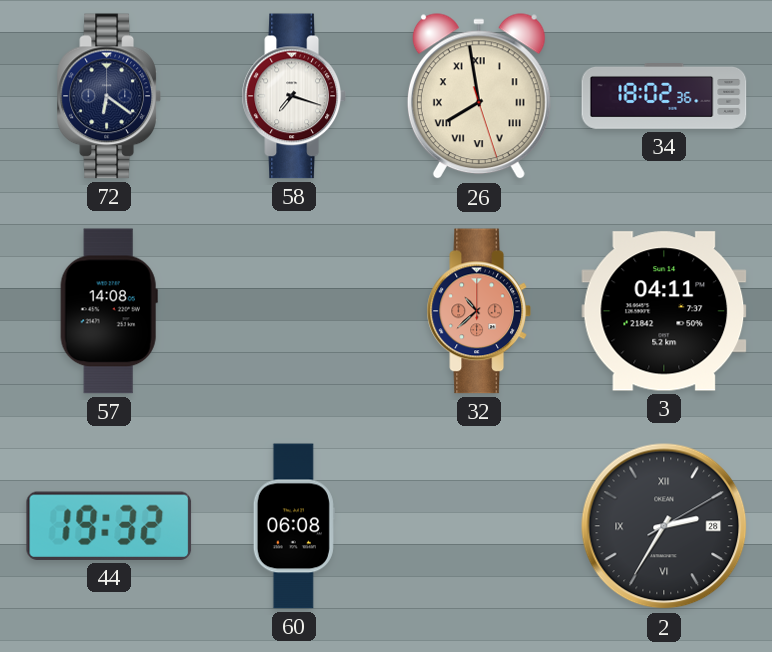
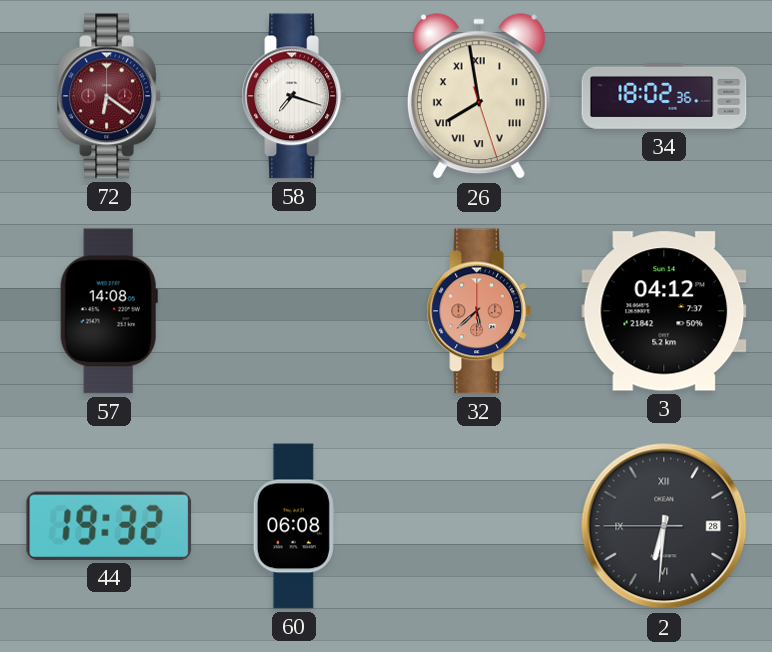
72 dial: navy -> burgundy
32: 10:38 -> 5:38
3: 04:11 -> 04:12
2: 2:35 -> 6:30
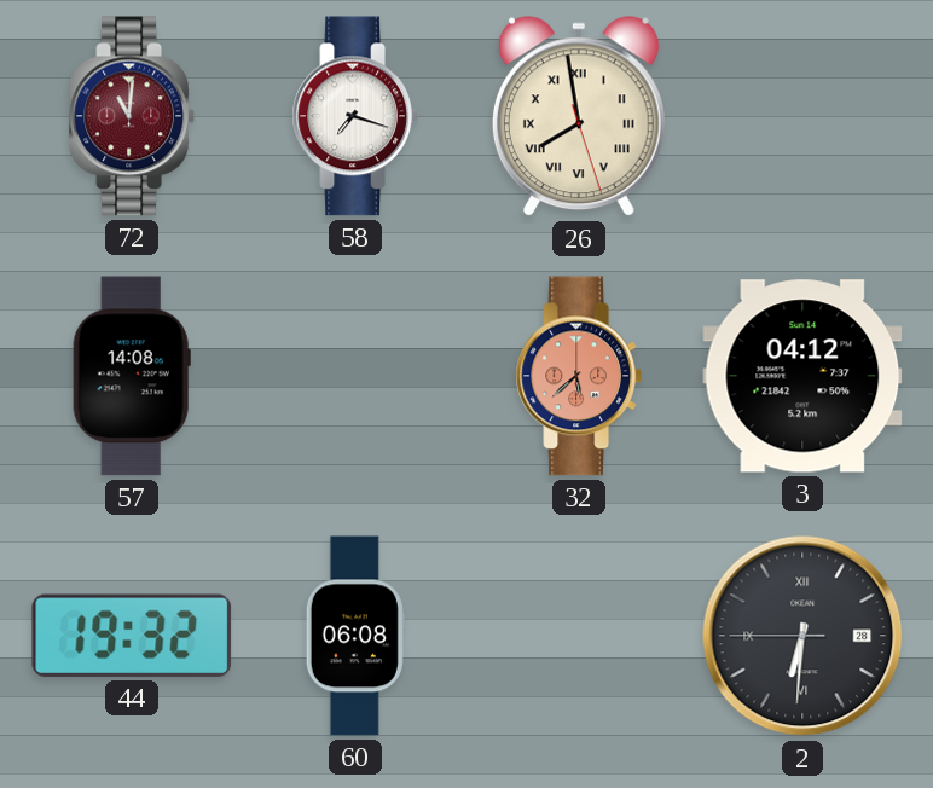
72: 6:21 -> 11:01
34: 18:02 -> none
